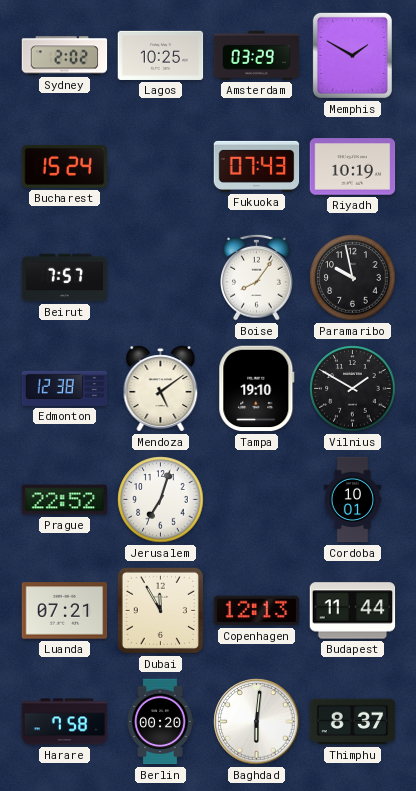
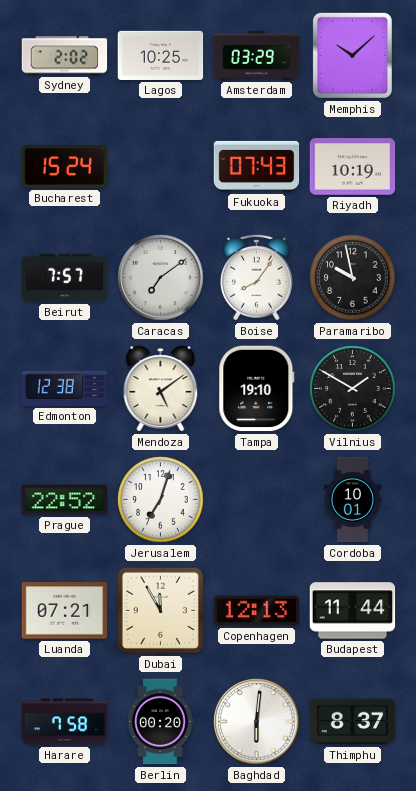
Memphis: 1:50 -> 10:08
Caracas: none -> 7:09
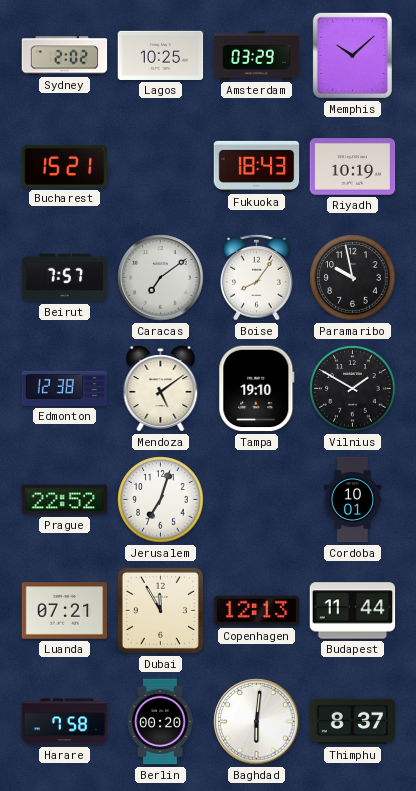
Bucharest: 15:24 -> 15:21
Fukuoka: 07:43 -> 18:43
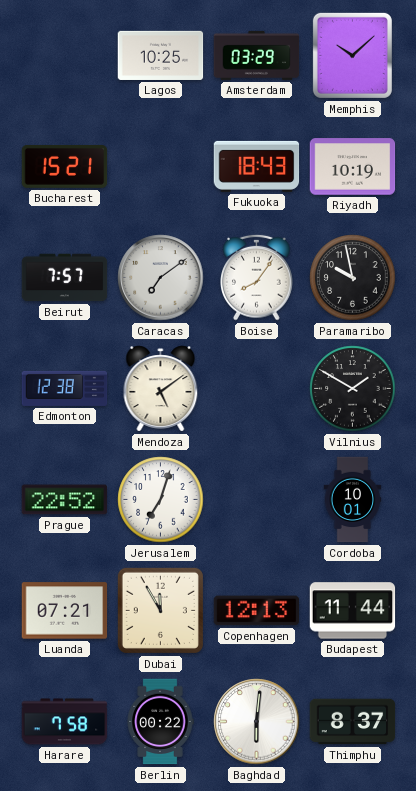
Sydney: 2:02 -> none
Tampa: 19:10 -> none
Berlin: 00:20 -> 00:22
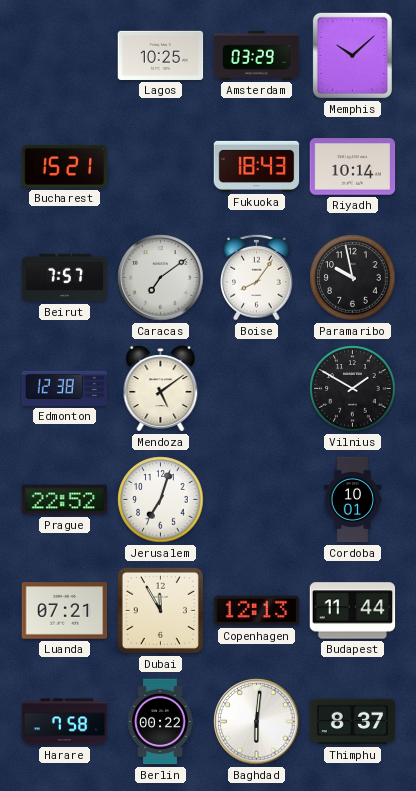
Riyadh: 10:19 -> 10:14
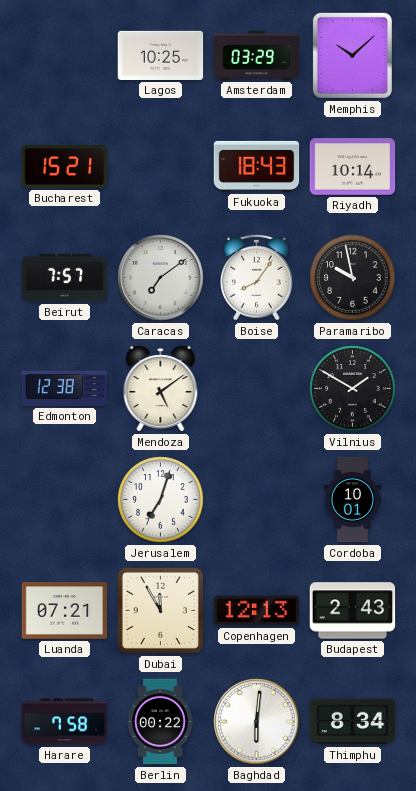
Prague: 22:52 -> none
Budapest: 11:44 -> 2:43
Thimphu: 8:37 -> 8:34
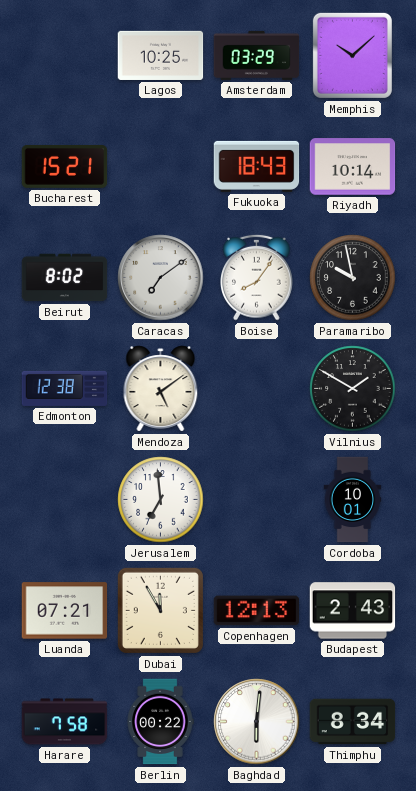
Beirut: 7:57 -> 8:02
Jerusalem: 7:03 -> 6:59
